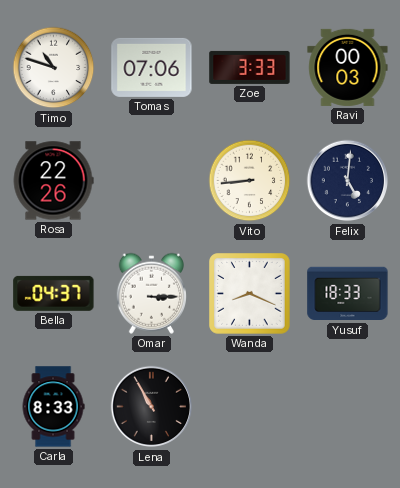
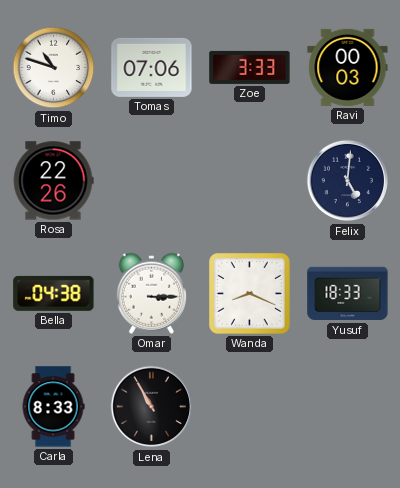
Vito: 8:44 -> none
Bella: 04:37 -> 04:38
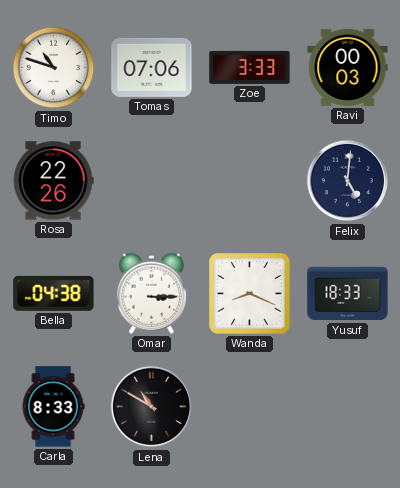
Lena: 10:55 -> 10:50
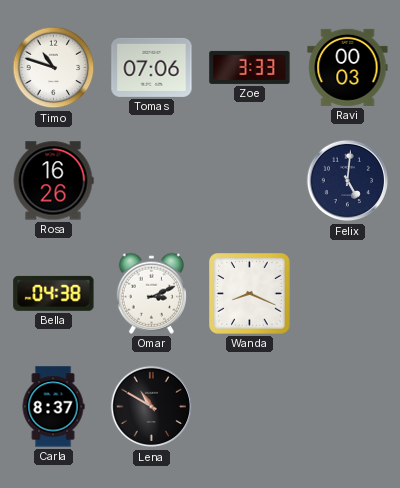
Rosa: 22:26 -> 16:26
Omar: 3:15 -> 3:11
Yusuf: 18:33 -> none
Carla: 8:33 -> 8:37
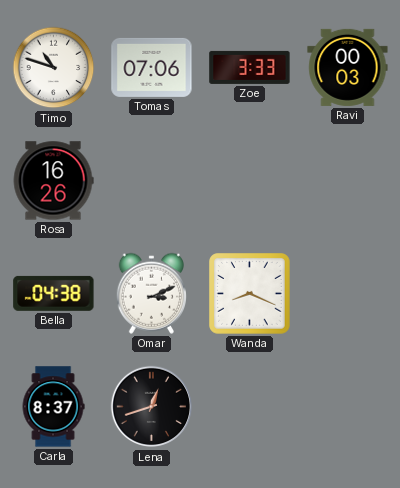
Felix: 5:01 -> none
Lena: 10:50 -> 12:42
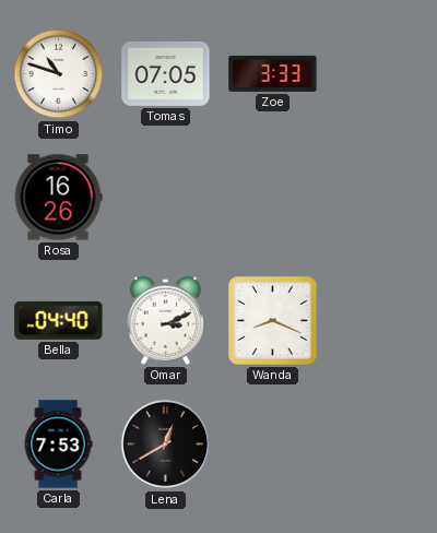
Tomas: 07:06 -> 07:05
Ravi: 00:03 -> none
Bella: 04:38 -> 04:40
Carla: 8:37 -> 7:53
Lena: 12:42 -> 12:40
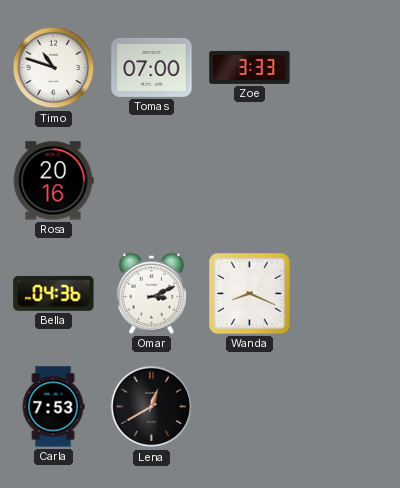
Tomas: 07:05 -> 07:00
Rosa: 16:26 -> 20:16
Bella: 04:40 -> 04:36
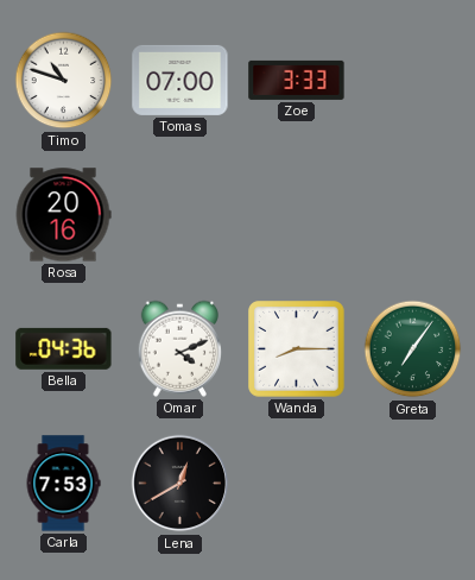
Omar: 3:11 -> 4:11
Wanda: 8:19 -> 8:15
Greta: none -> 7:06
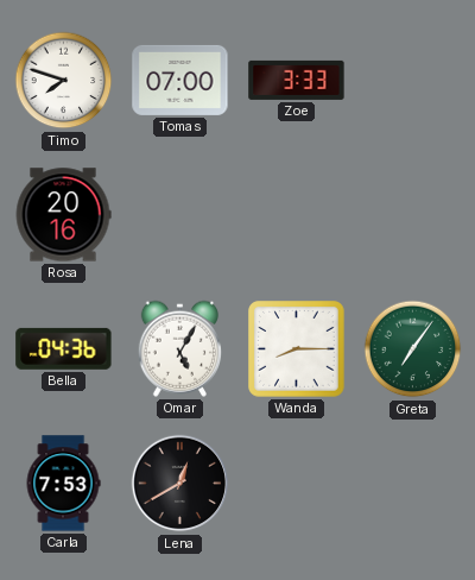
Timo: 10:48 -> 7:48
Omar: 4:11 -> 5:05
